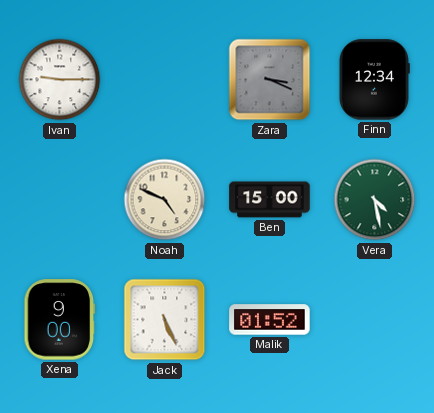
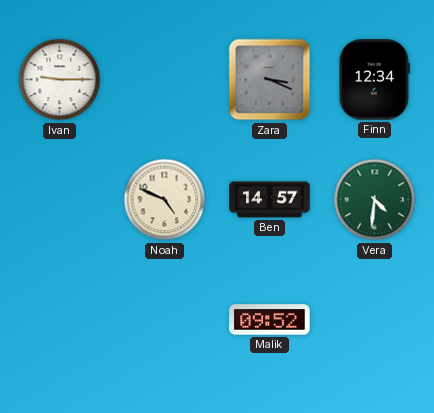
Ben: 15:00 -> 14:57
Vera: 4:28 -> 4:31
Xena: 9:00 -> none
Jack: 5:26 -> none
Malik: 01:52 -> 09:52
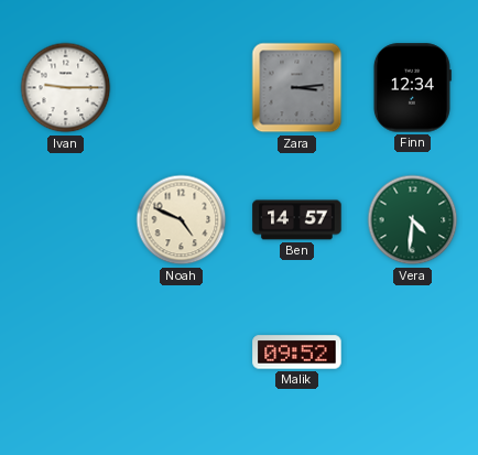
Zara: 3:19 -> 3:14
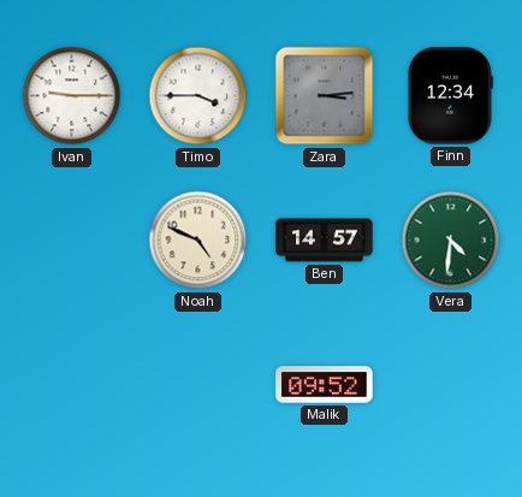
Timo: none -> 3:45
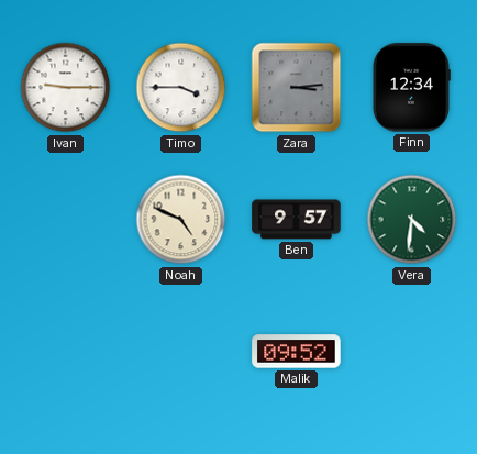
Ben: 14:57 -> 9:57
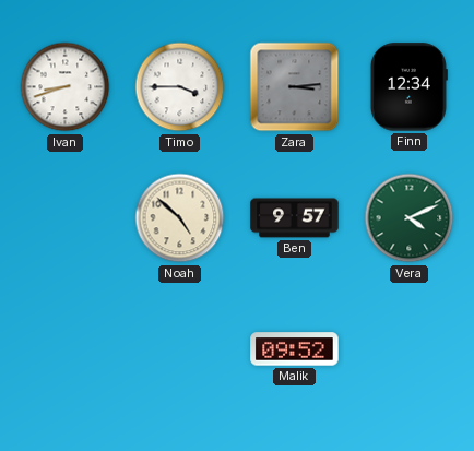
Ivan: 9:15 -> 8:42
Noah: 4:49 -> 4:52
Vera: 4:31 -> 4:11
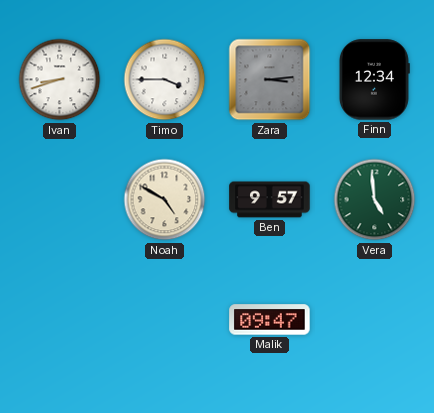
Noah: 4:52 -> 4:50
Vera: 4:11 -> 4:59
Malik: 09:52 -> 09:47
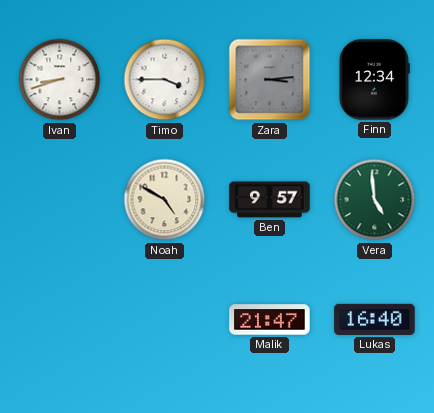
Malik: 09:47 -> 21:47
Lukas: none -> 16:40
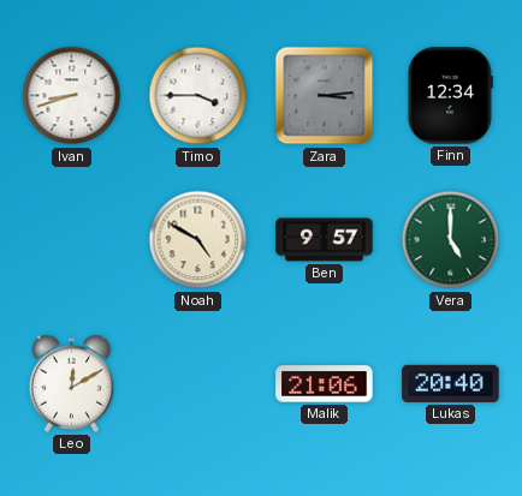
Vera: 4:59 -> 5:00
Leo: none -> 12:10
Malik: 21:47 -> 21:06
Lukas: 16:40 -> 20:40
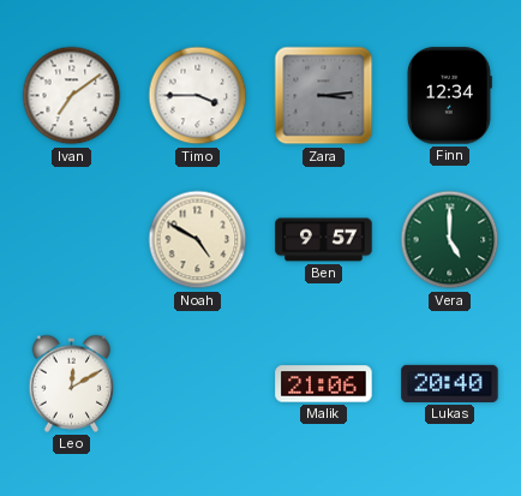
Ivan: 8:42 -> 7:09
